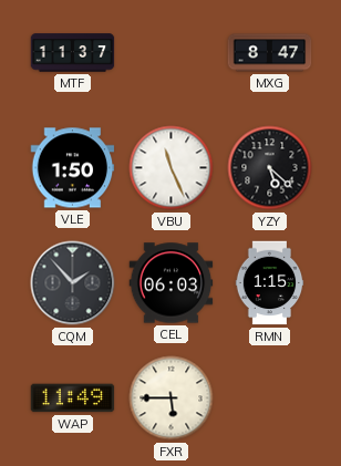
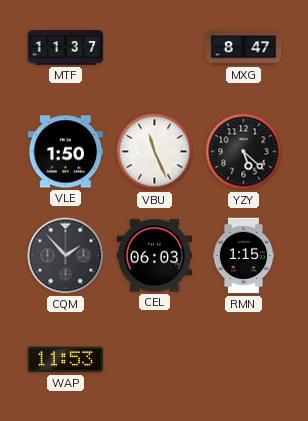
WAP: 11:49 -> 11:53
FXR: 5:45 -> none
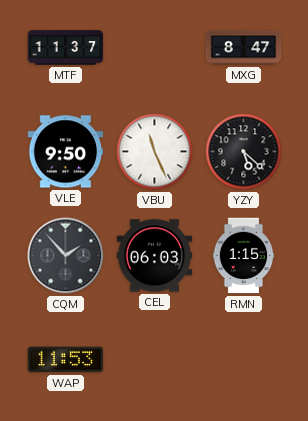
VLE: 1:50 -> 9:50
